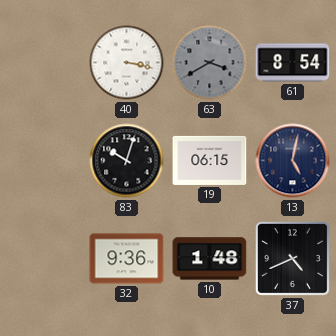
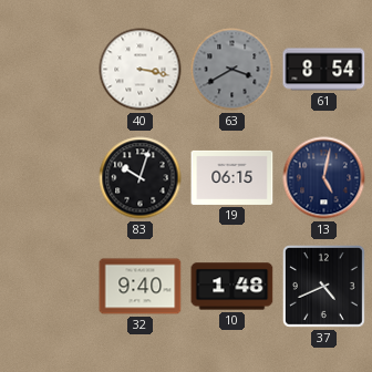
32: 9:36 -> 9:40
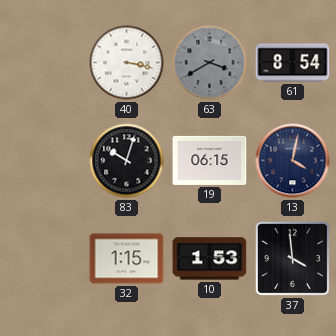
13: 5:02 -> 4:02
32: 9:40 -> 1:15
10: 1:48 -> 1:53
37: 4:41 -> 3:59
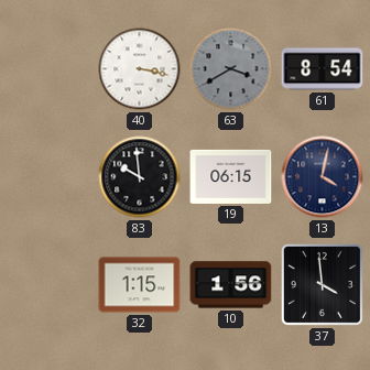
83: 10:03 -> 9:59
10: 1:53 -> 1:56
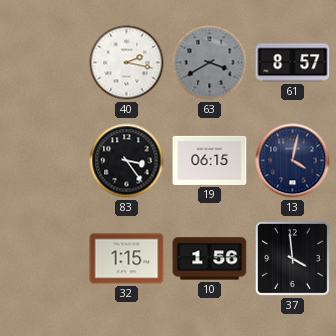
40: 3:17 -> 2:17
61: 8:54 -> 8:57
83: 9:59 -> 3:24
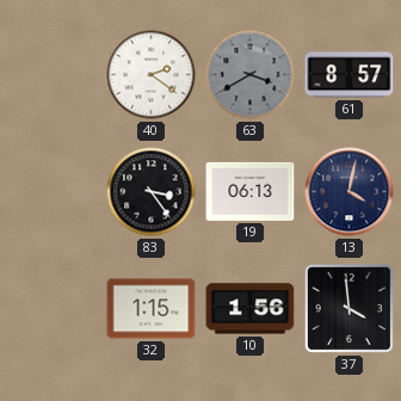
40: 2:17 -> 2:21
19: 06:15 -> 06:13
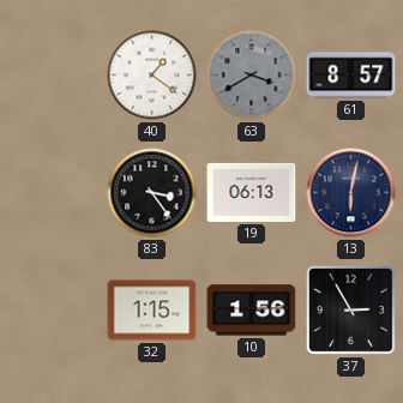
40: 2:21 -> 1:21
13: 4:02 -> 6:02
37: 3:59 -> 2:55
